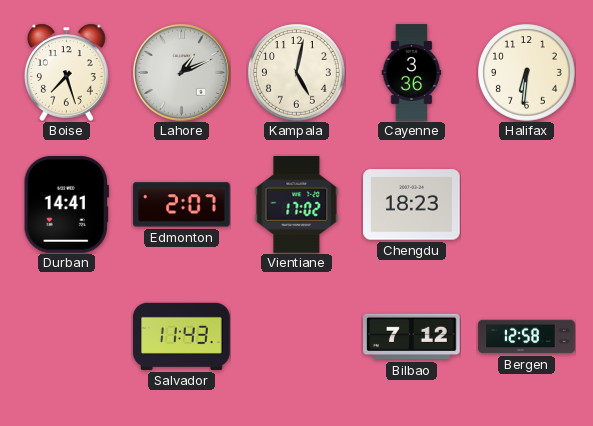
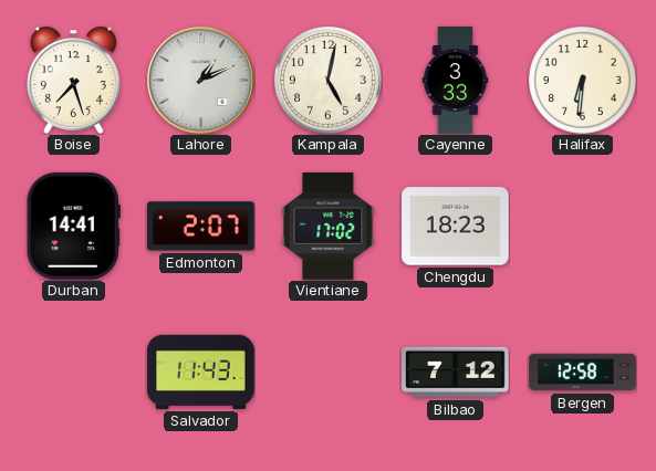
Cayenne: 3:36 -> 3:33
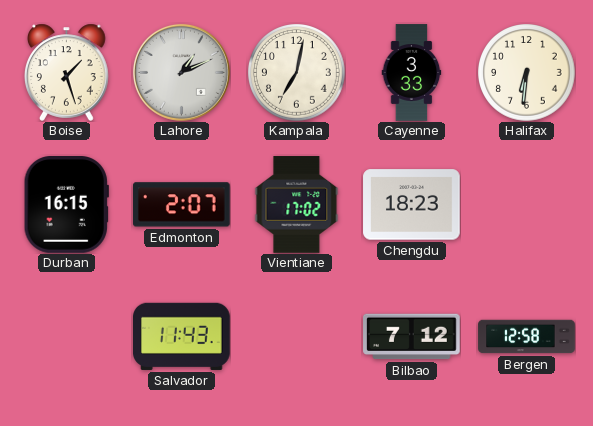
Boise: 7:27 -> 1:27
Kampala: 5:02 -> 7:02
Durban: 14:41 -> 16:15
